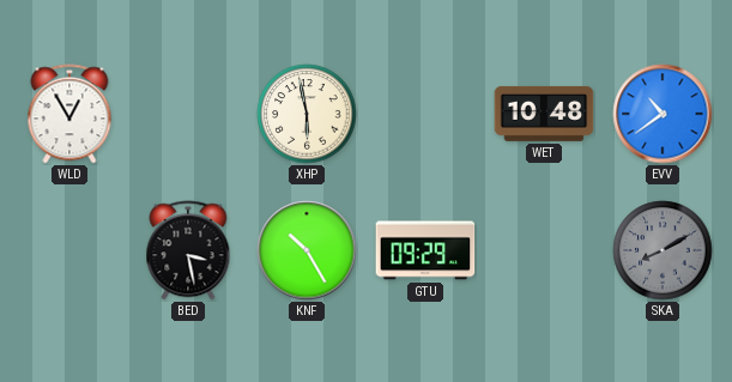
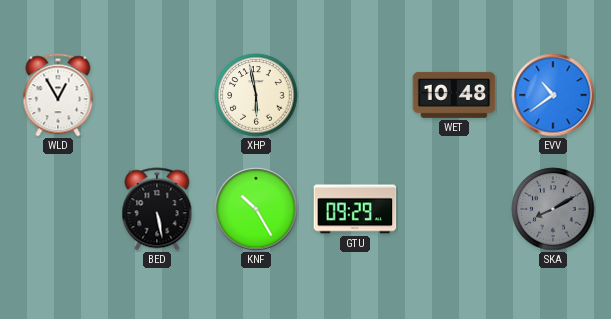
BED: 3:28 -> 5:28
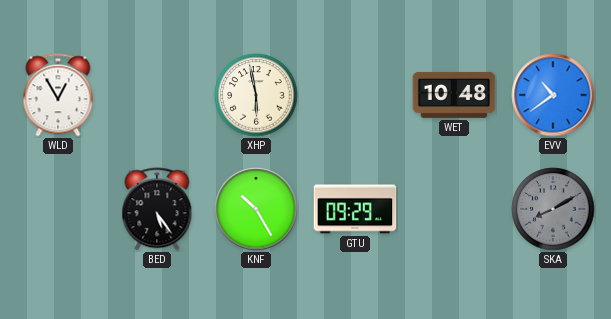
BED: 5:28 -> 5:24
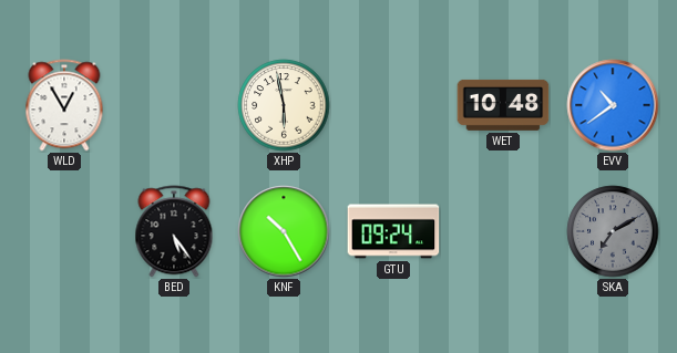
GTU: 09:29 -> 09:24
SKA: 8:10 -> 7:10
